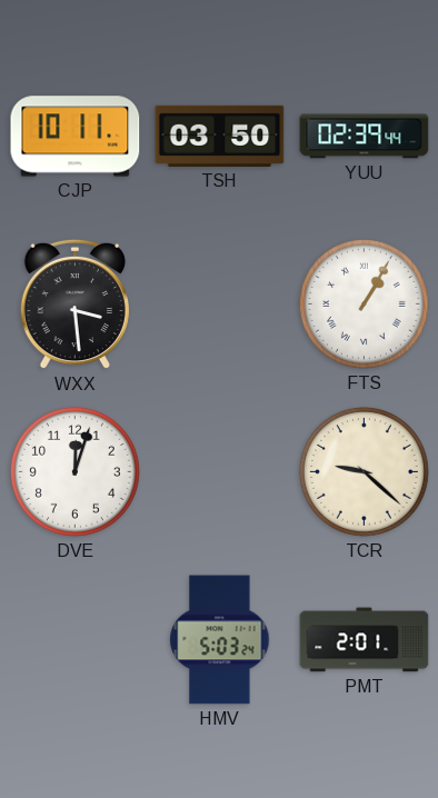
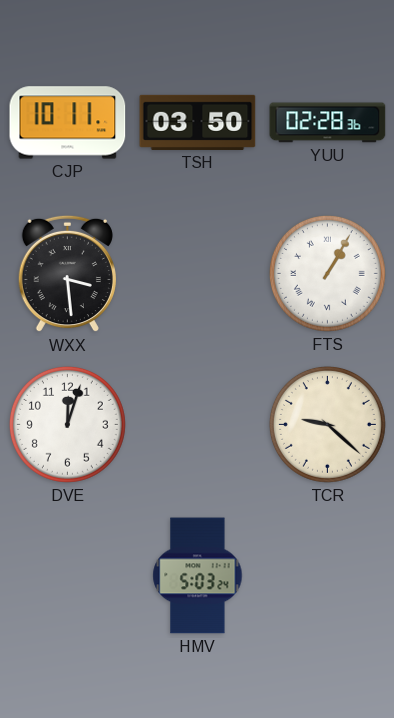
YUU: 02:39 -> 02:28
PMT: 2:01 -> none
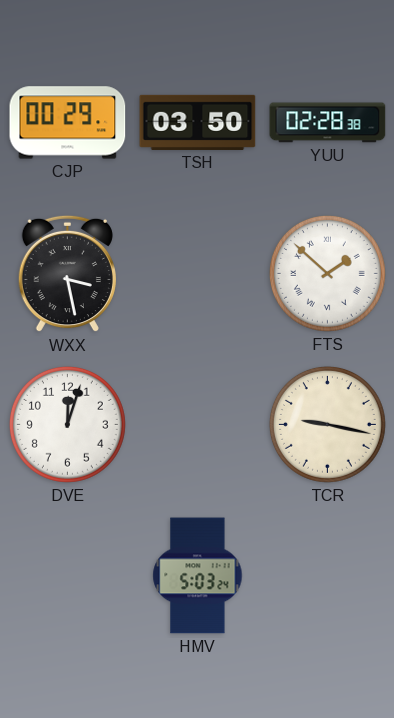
CJP: 10:11 -> 00:29
YUU: 02:28:36 -> 02:28:38
WXX: 3:29 -> 3:28
FTS: 1:05 -> 1:52
TCR: 9:22 -> 9:17
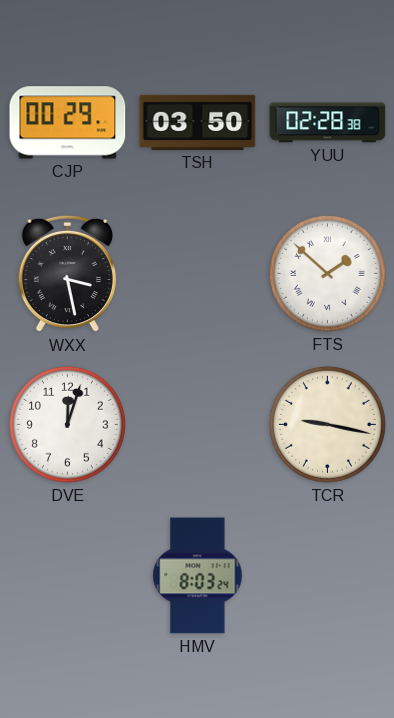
HMV: 5:03 -> 8:03
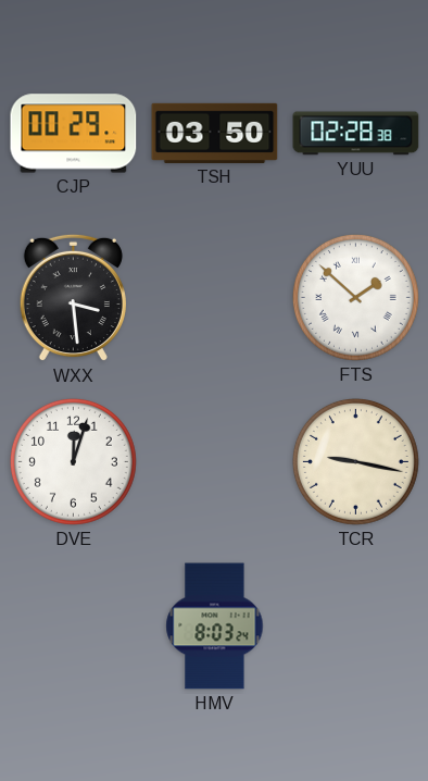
WXX: 3:28 -> 3:29
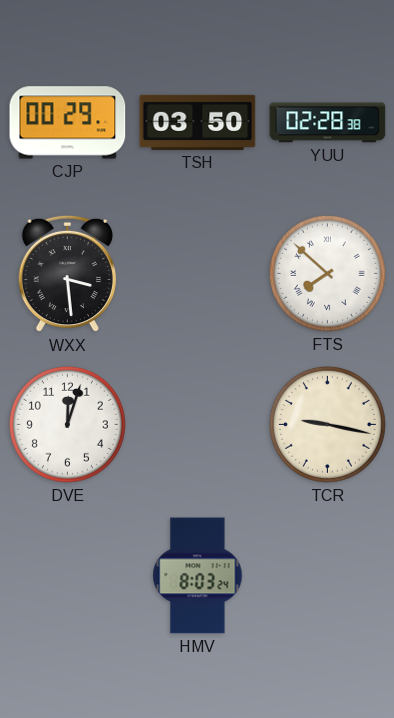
FTS: 1:52 -> 7:52
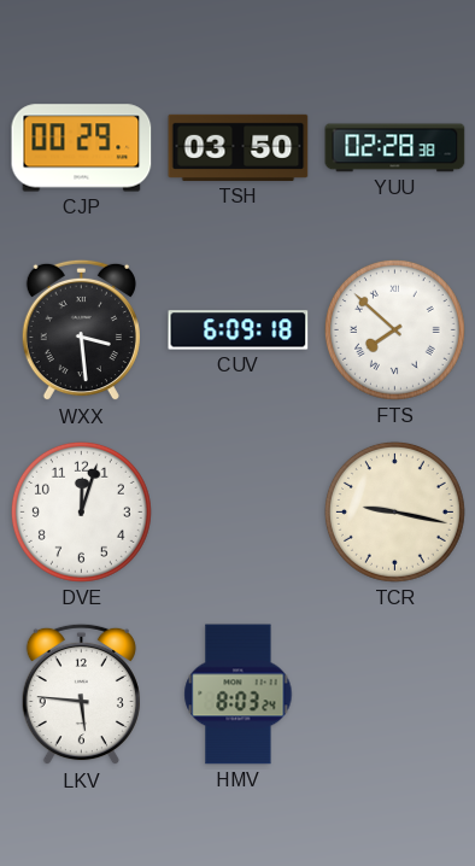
CUV: none -> 6:09
LKV: none -> 5:46
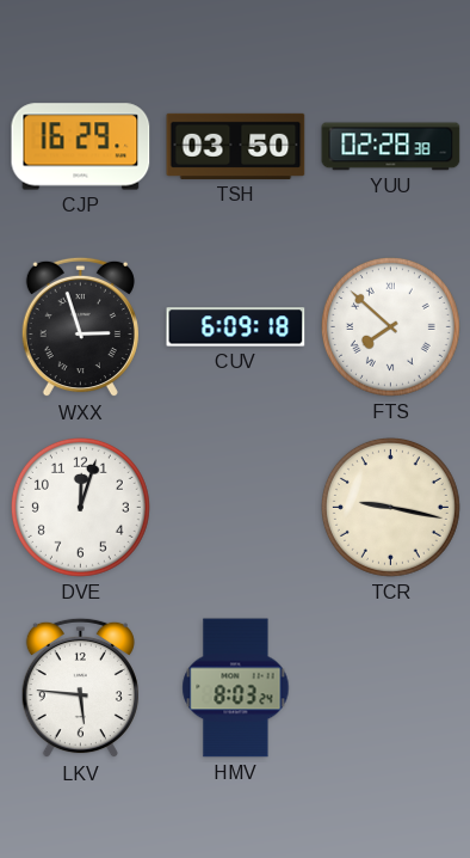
CJP: 00:29 -> 16:29
WXX: 3:29 -> 2:57
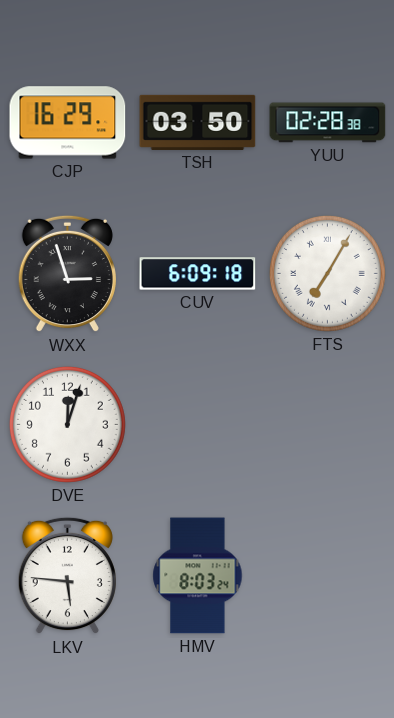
FTS: 7:52 -> 7:05
TCR: 9:17 -> none
